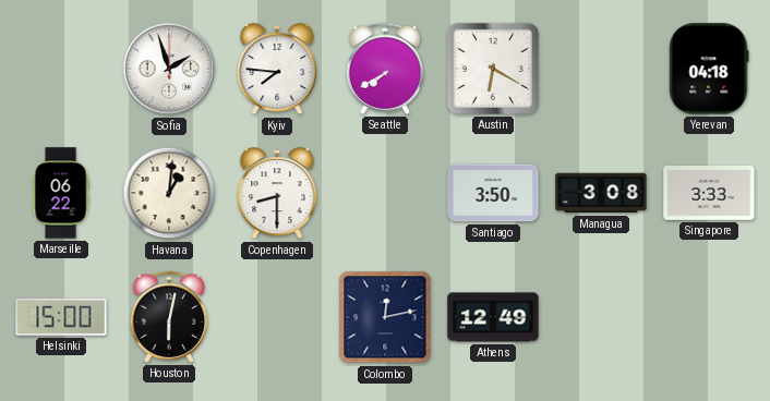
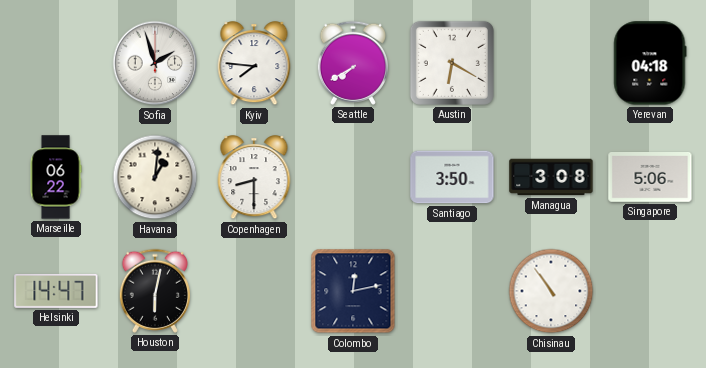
Singapore: 3:33 -> 5:06
Helsinki: 15:00 -> 14:47
Athens: 12:49 -> none
Chisinau: none -> 10:54
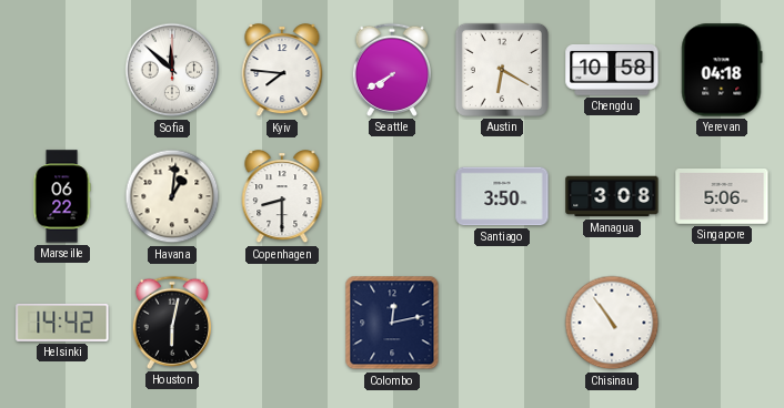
Sofia: 1:57 -> 11:52
Chengdu: none -> 10:58
Helsinki: 14:47 -> 14:42
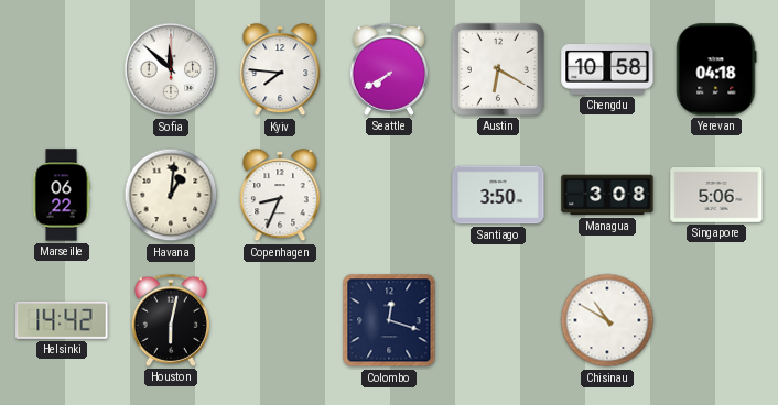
Copenhagen: 8:30 -> 8:34
Colombo: 12:13 -> 12:18
Chisinau: 10:54 -> 10:50
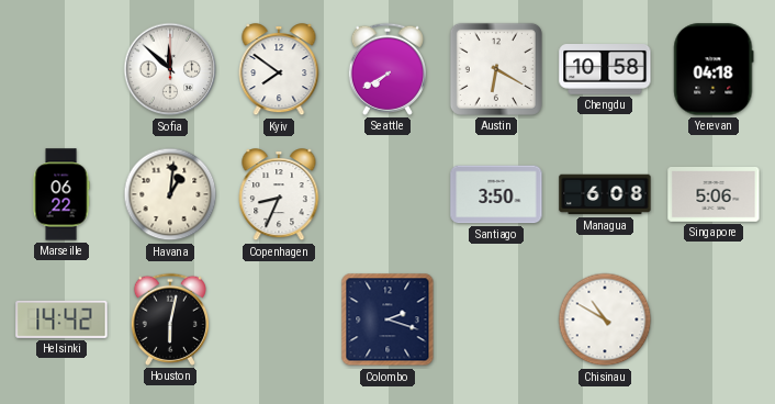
Kyiv: 7:46 -> 7:51
Managua: 3:08 -> 6:08
Colombo: 12:18 -> 2:18
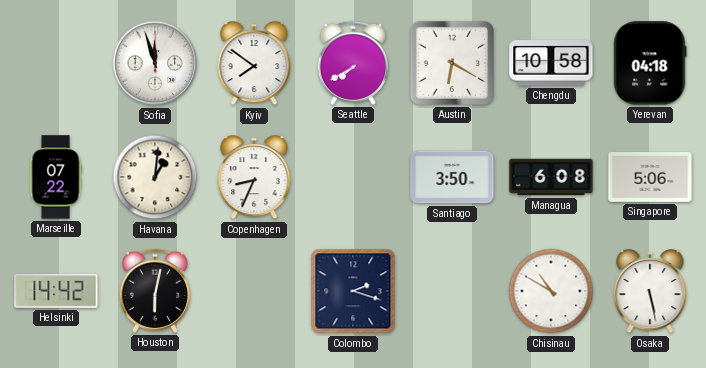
Sofia: 11:52 -> 11:57
Marseille: 06:22 -> 07:22
Osaka: none -> 5:28
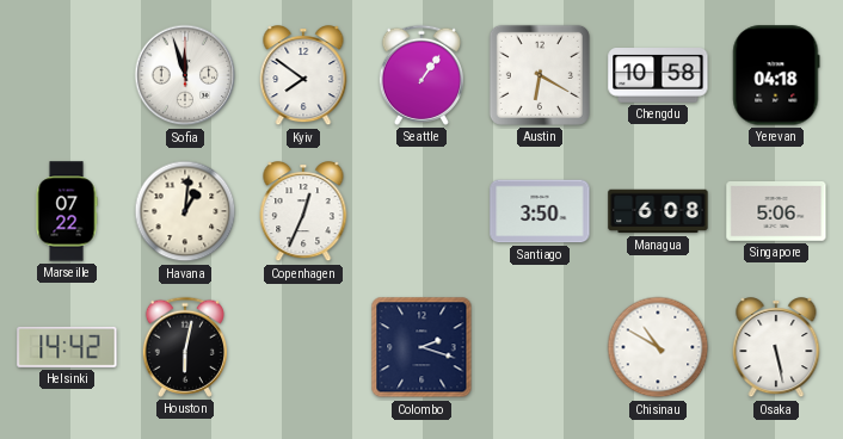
Seattle: 7:40 -> 1:06
Copenhagen: 8:34 -> 12:34
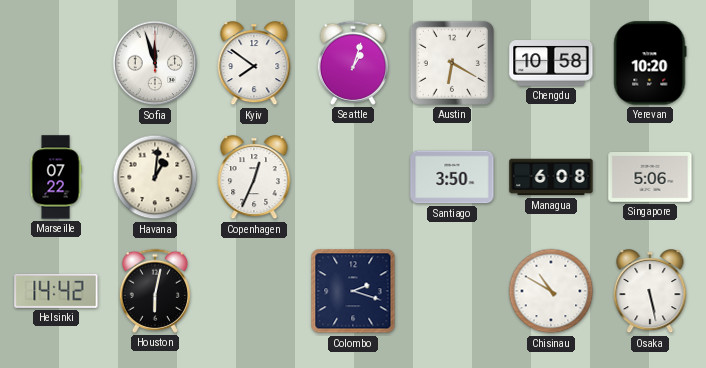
Seattle: 1:06 -> 1:03
Yerevan: 04:18 -> 10:20
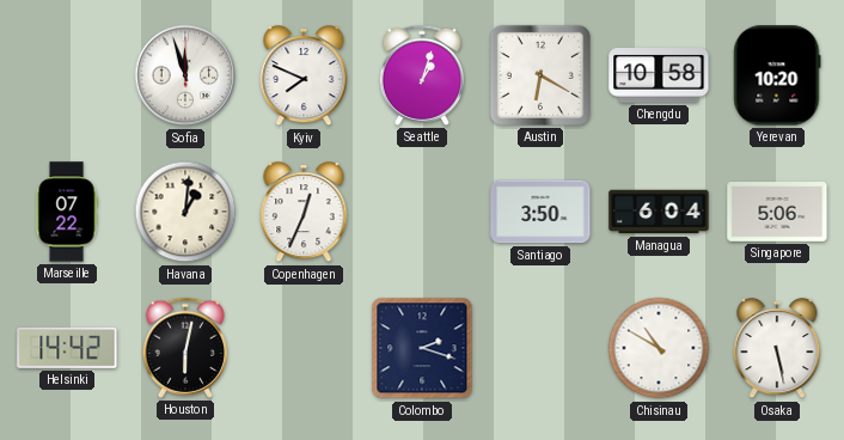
Kyiv: 7:51 -> 7:49
Managua: 6:08 -> 6:04
